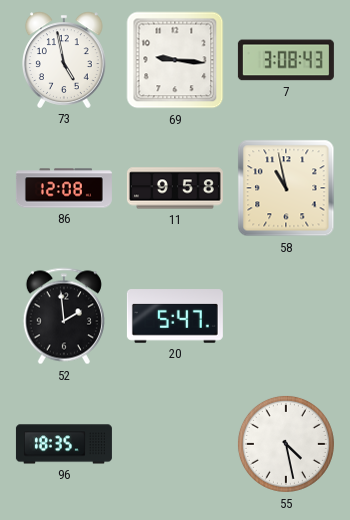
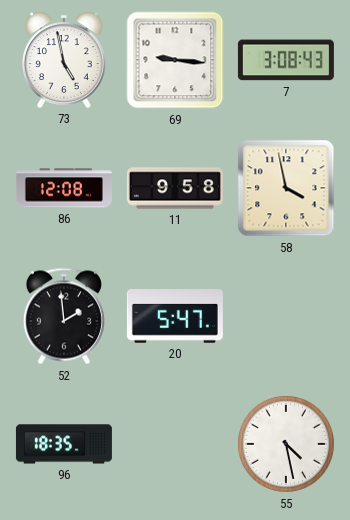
58: 10:58 -> 3:58
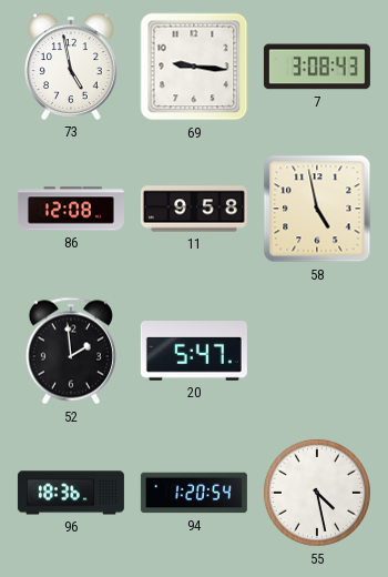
58: 3:58 -> 4:58
96: 18:35 -> 18:36
94: none -> 1:20
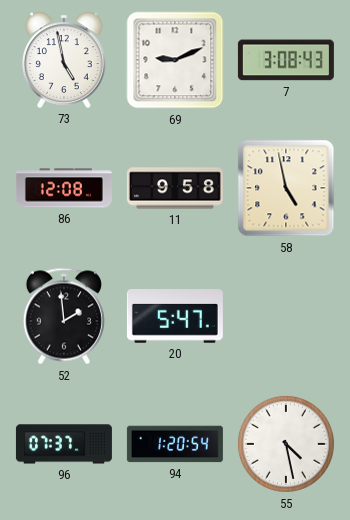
69: 9:16 -> 9:11
96: 18:36 -> 07:37
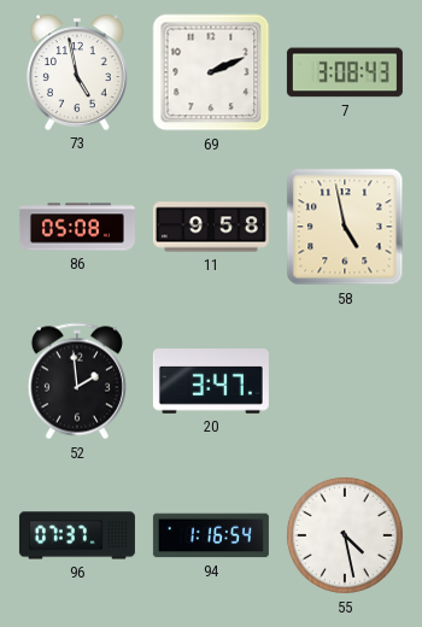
69: 9:11 -> 2:11
86: 12:08 -> 05:08
20: 5:47 -> 3:47
94: 1:20 -> 1:16
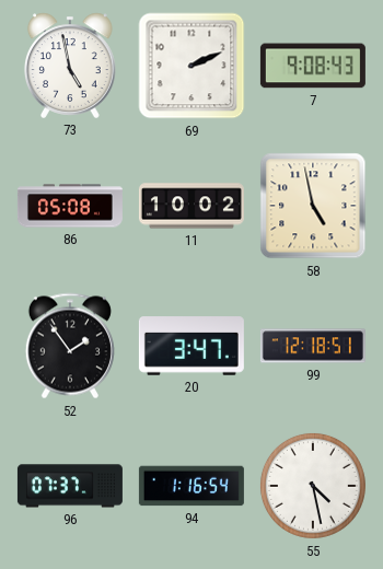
7: 3:08 -> 9:08
11: 9:58 -> 10:02
52: 1:59 -> 1:54
99: none -> 12:18
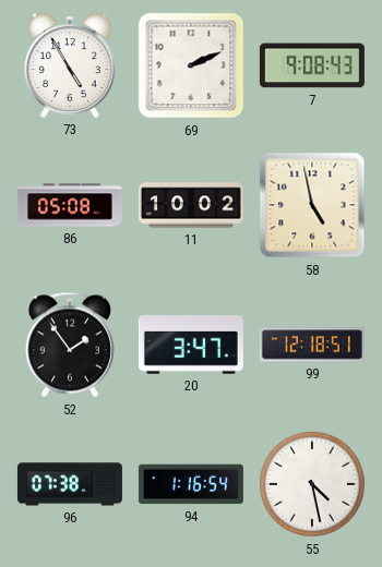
73: 4:58 -> 4:55
96: 07:37 -> 07:38
